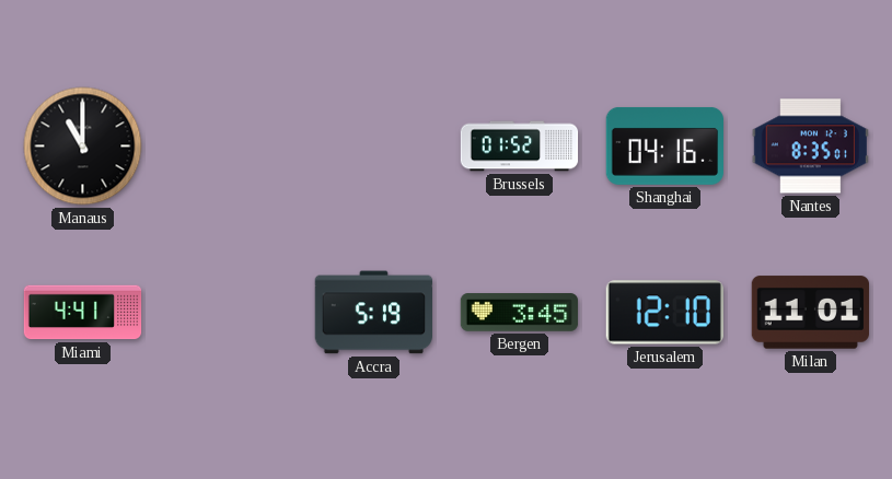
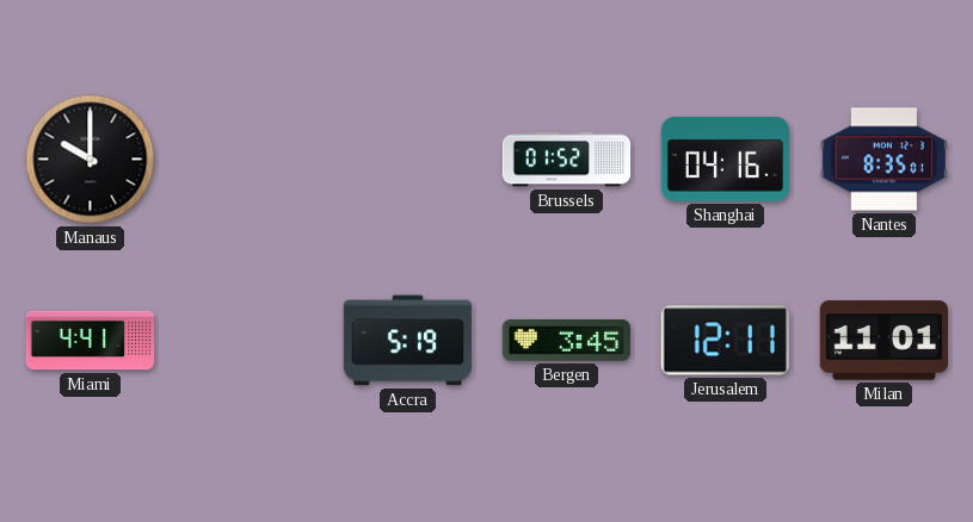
Manaus: 11:00 -> 10:00
Jerusalem: 12:10 -> 12:11
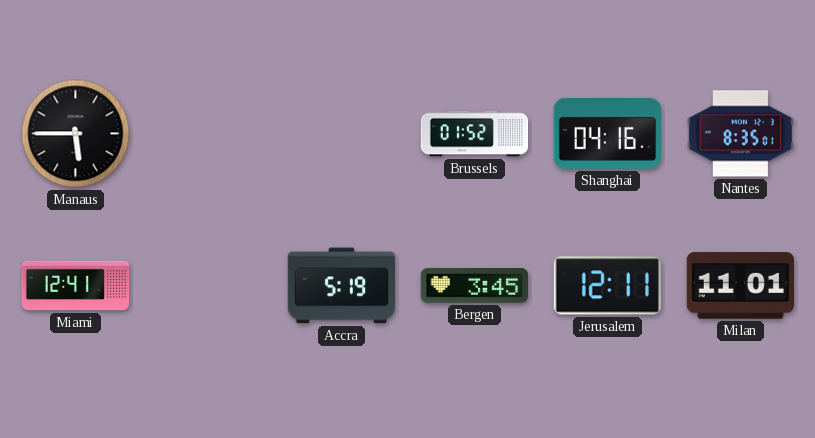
Manaus: 10:00 -> 5:45
Miami: 4:41 -> 12:41
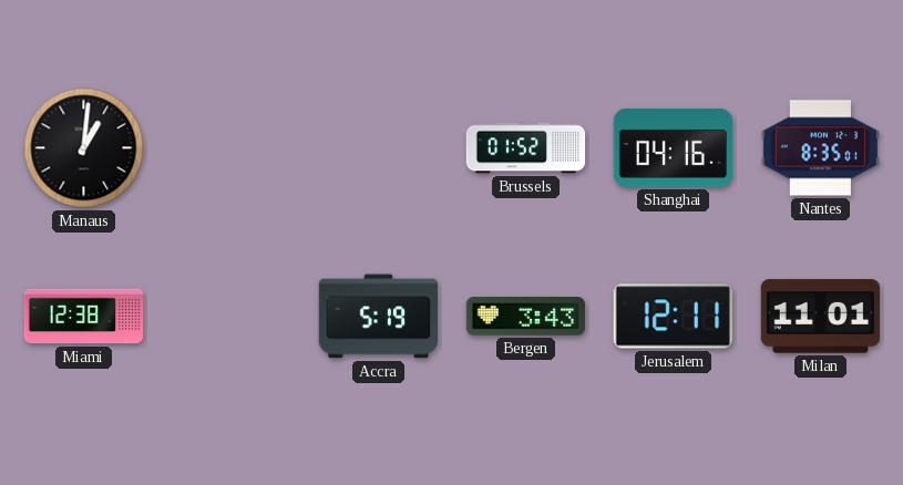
Manaus: 5:45 -> 1:01
Miami: 12:41 -> 12:38
Bergen: 3:45 -> 3:43
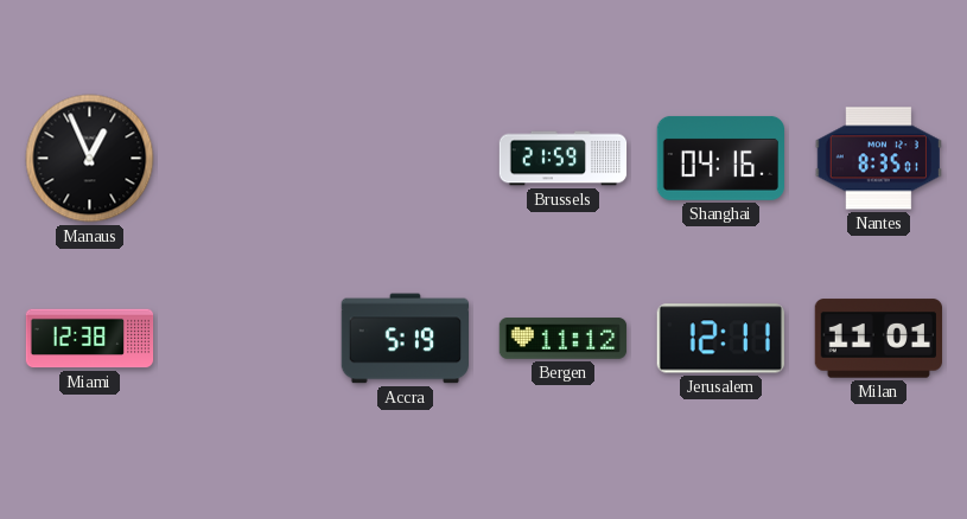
Manaus: 1:01 -> 12:56
Brussels: 01:52 -> 21:59
Bergen: 3:43 -> 11:12
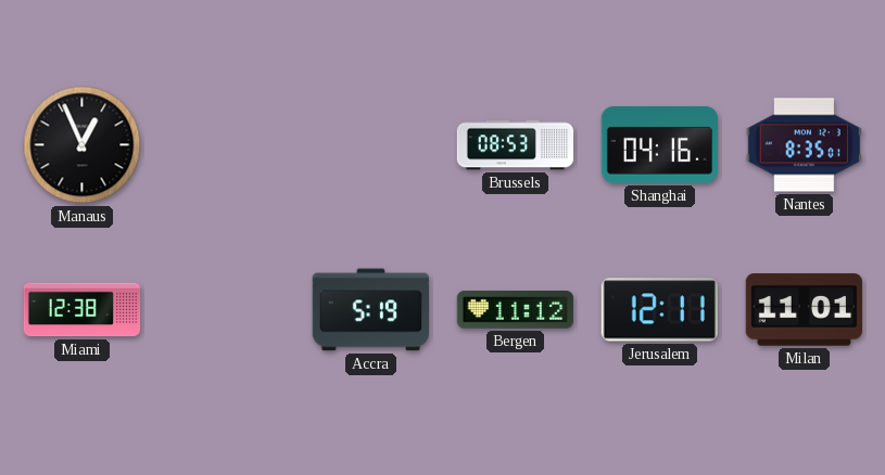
Brussels: 21:59 -> 08:53
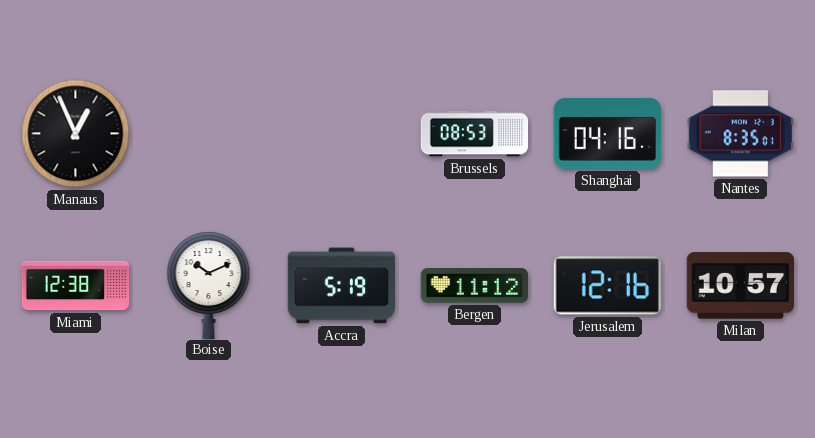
Boise: none -> 10:11
Jerusalem: 12:11 -> 12:16
Milan: 11:01 -> 10:57
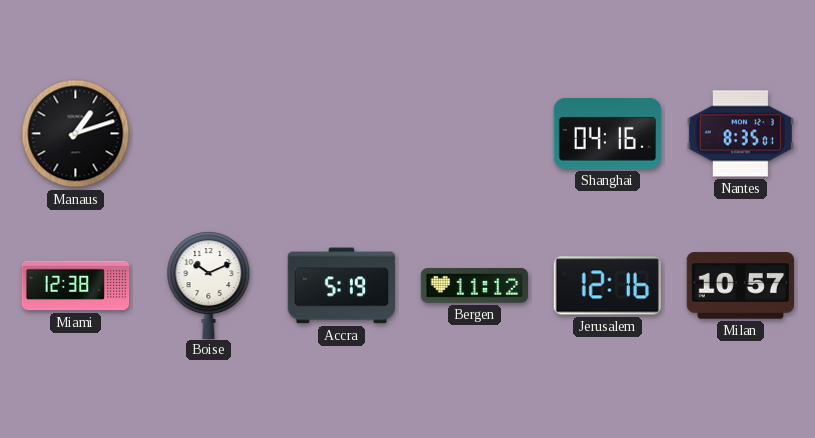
Manaus: 12:56 -> 1:12
Brussels: 08:53 -> none
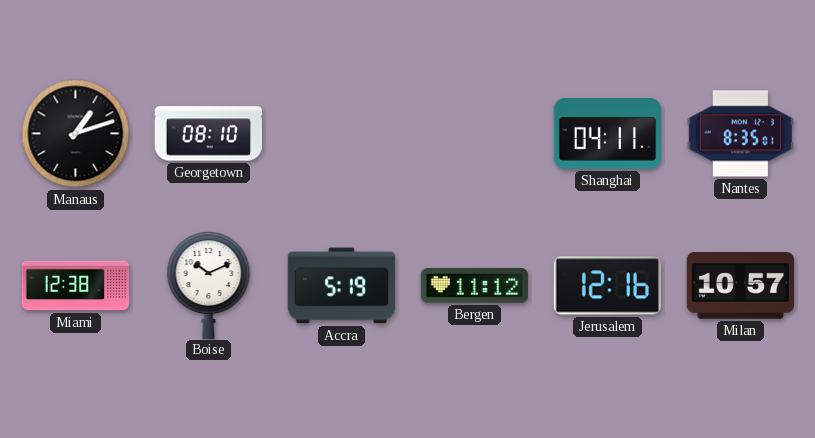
Georgetown: none -> 08:10
Shanghai: 04:16 -> 04:11
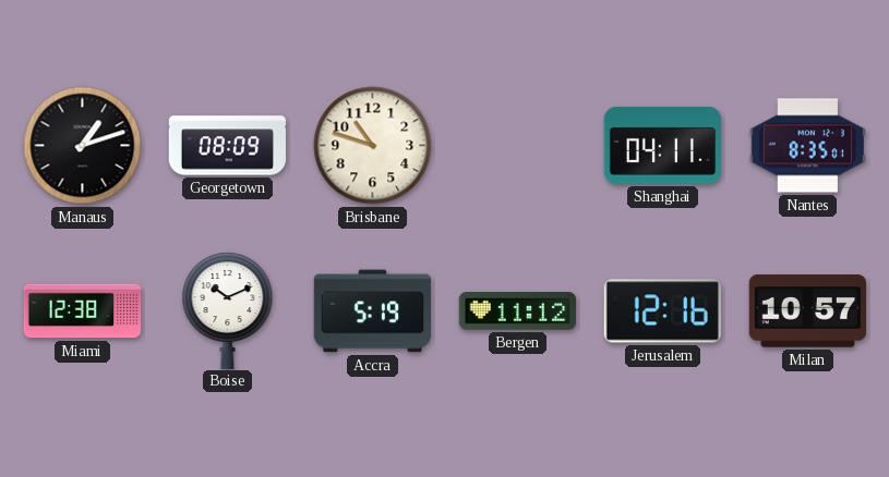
Georgetown: 08:10 -> 08:09
Brisbane: none -> 10:48
